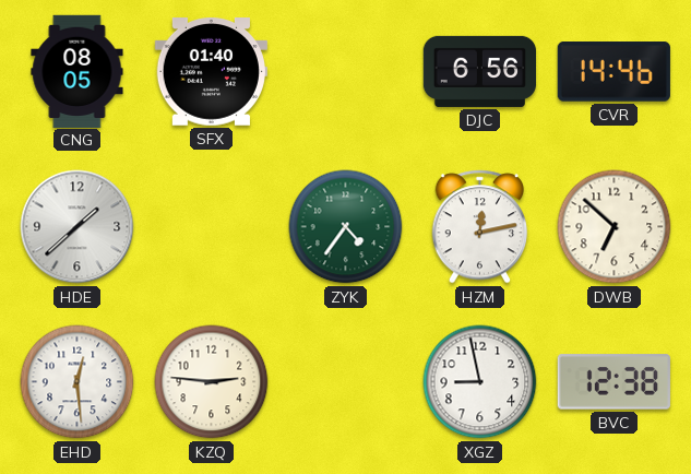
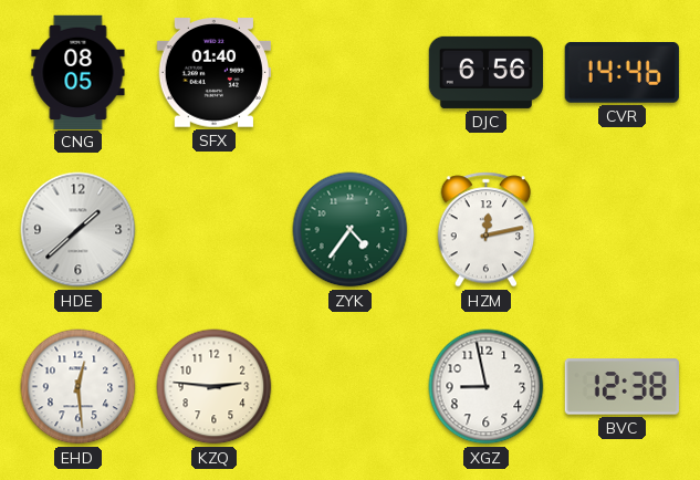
DWB: 6:52 -> none
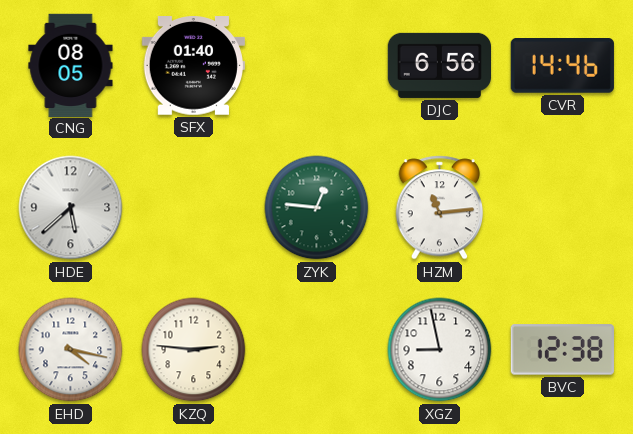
HDE: 1:38 -> 5:38
ZYK: 4:36 -> 12:46
HZM: 12:13 -> 11:14
EHD: 12:29 -> 4:17
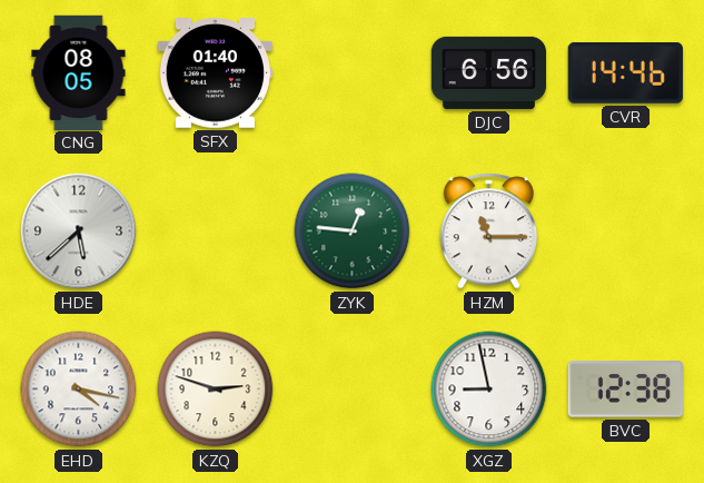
HZM: 11:14 -> 11:15
KZQ: 2:46 -> 2:48
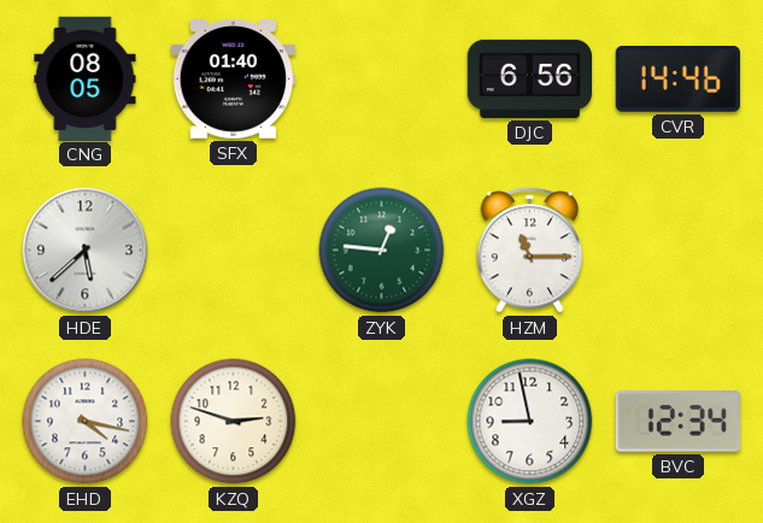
BVC: 12:38 -> 12:34
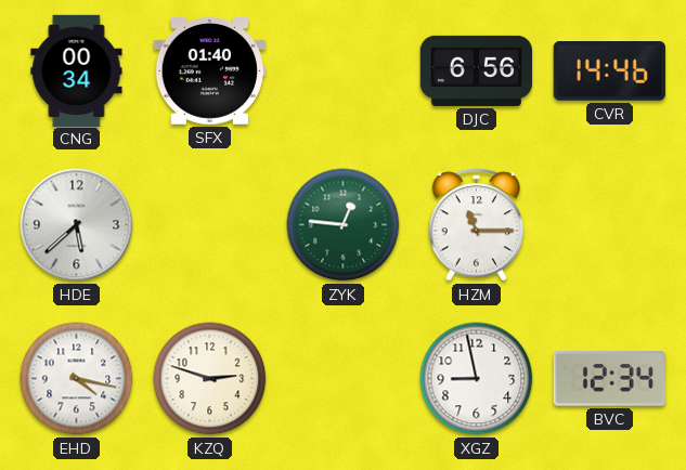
CNG: 08:05 -> 00:34
